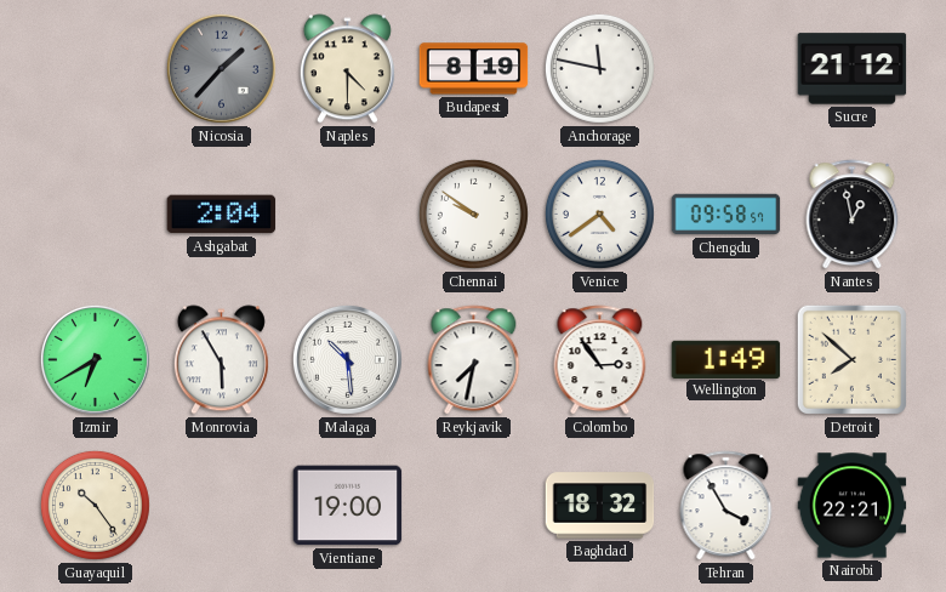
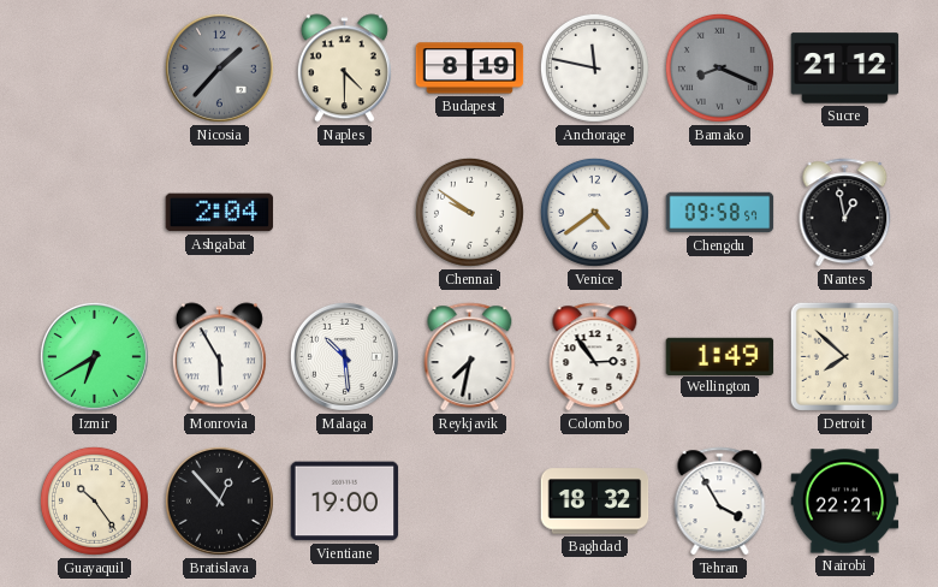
Bamako: none -> 8:19
Bratislava: none -> 12:53
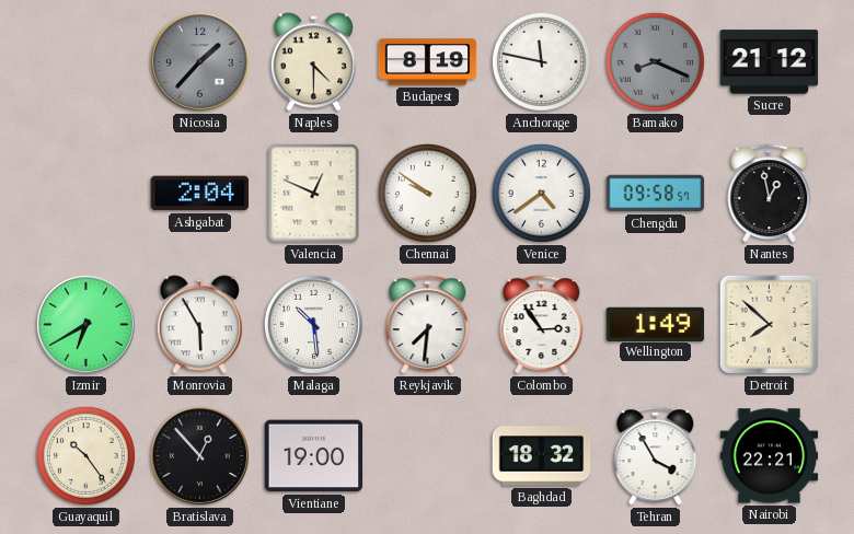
Valencia: none -> 12:49
Reykjavik: 7:32 -> 7:31
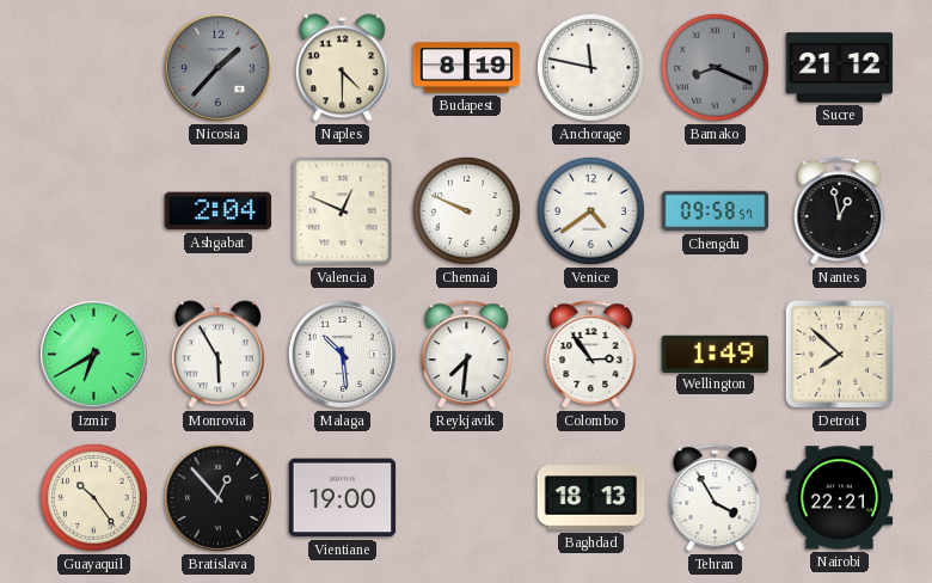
Chennai: 9:51 -> 9:49
Baghdad: 18:32 -> 18:13
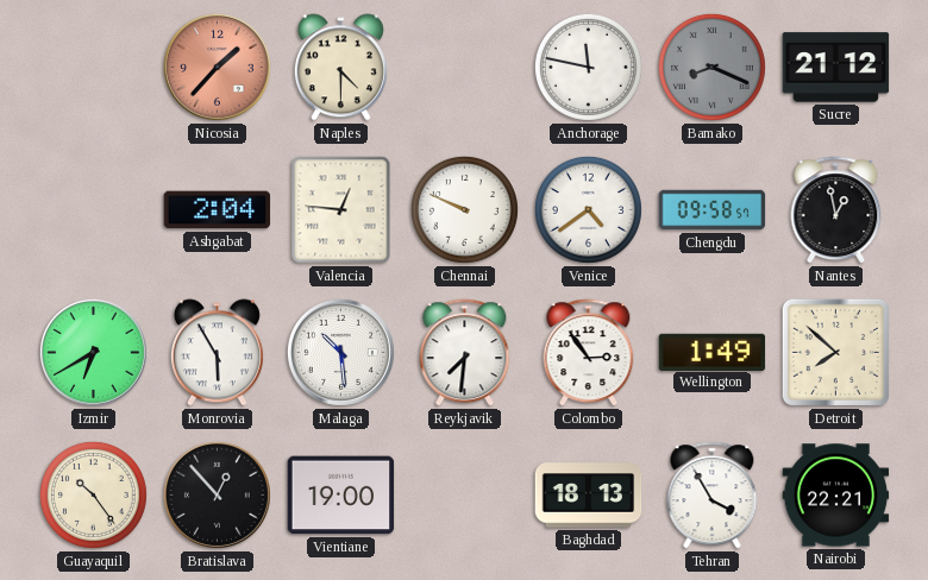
Nicosia dial: grey -> salmon
Budapest: 8:19 -> none
Valencia: 12:49 -> 12:46
